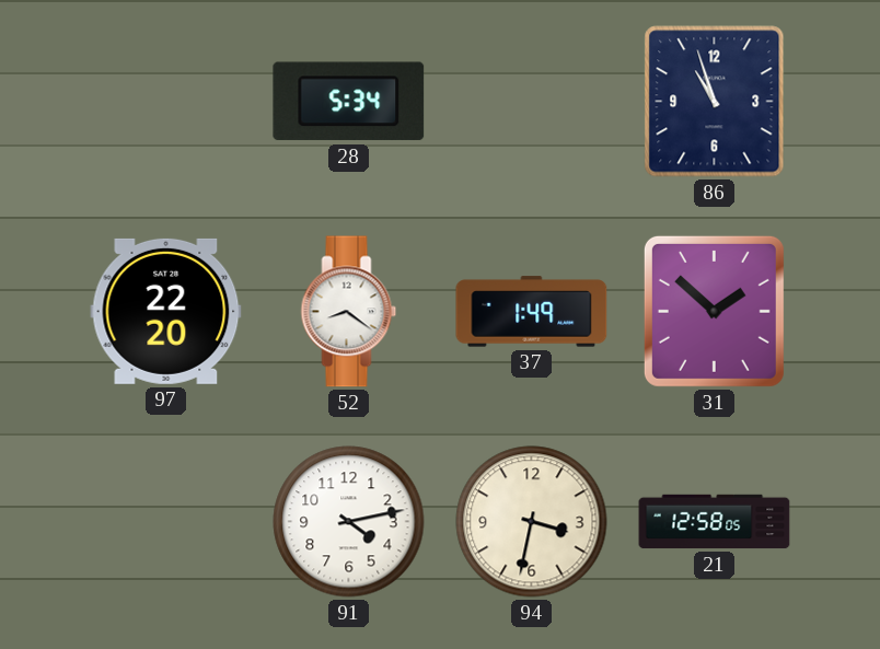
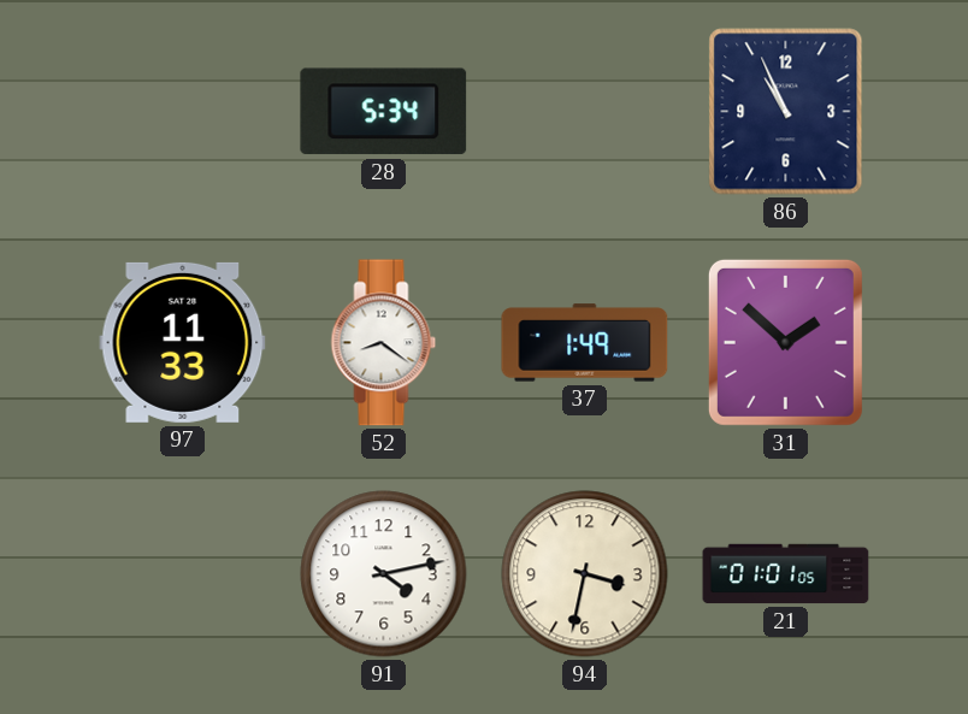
86: 10:57 -> 10:56
97: 22:20 -> 11:33
21: 12:58 -> 01:01
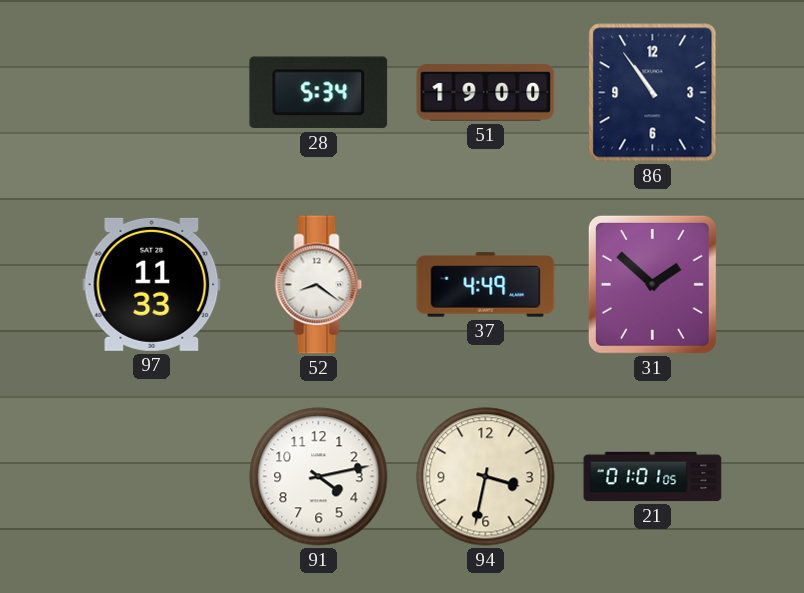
51: none -> 19:00
86: 10:56 -> 10:54
37: 1:49 -> 4:49
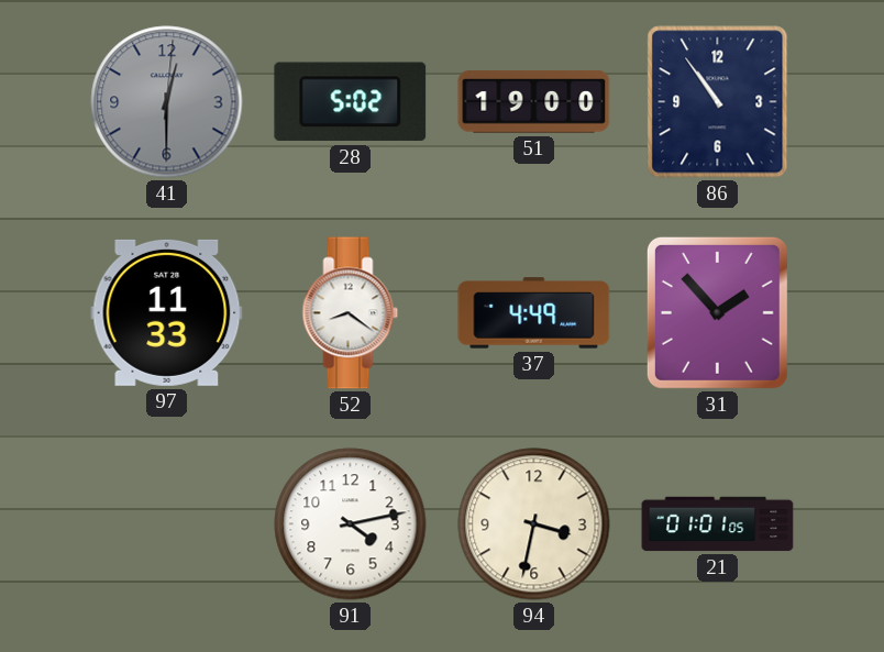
41: none -> 12:30
28: 5:34 -> 5:02
31: 1:52 -> 1:53
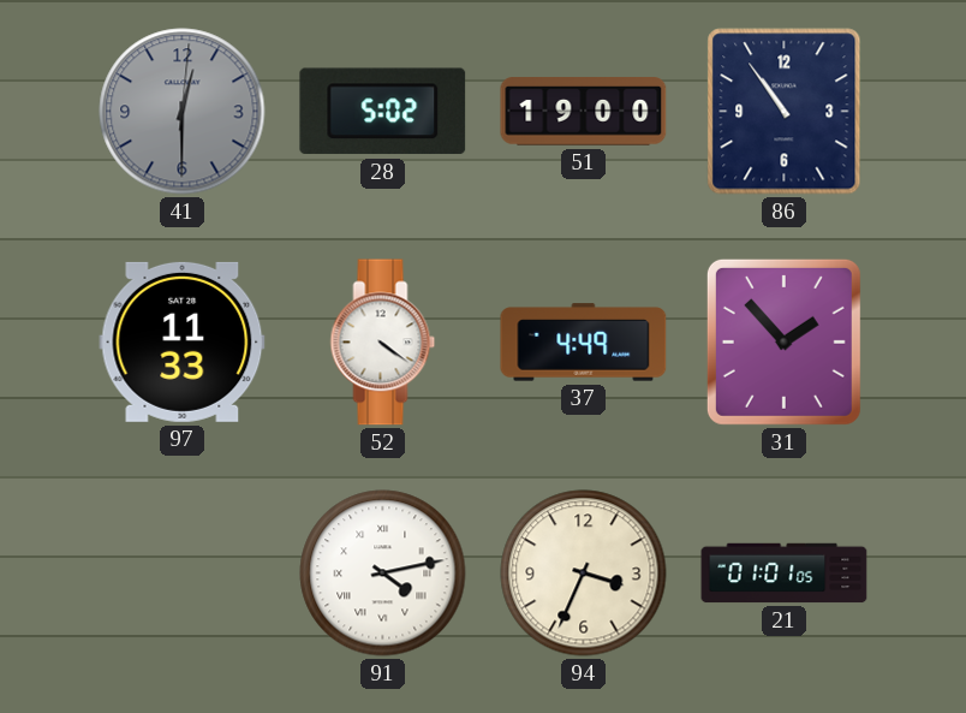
52: 8:21 -> 4:21
91 numerals: Arabic -> Roman
94: 3:32 -> 3:34
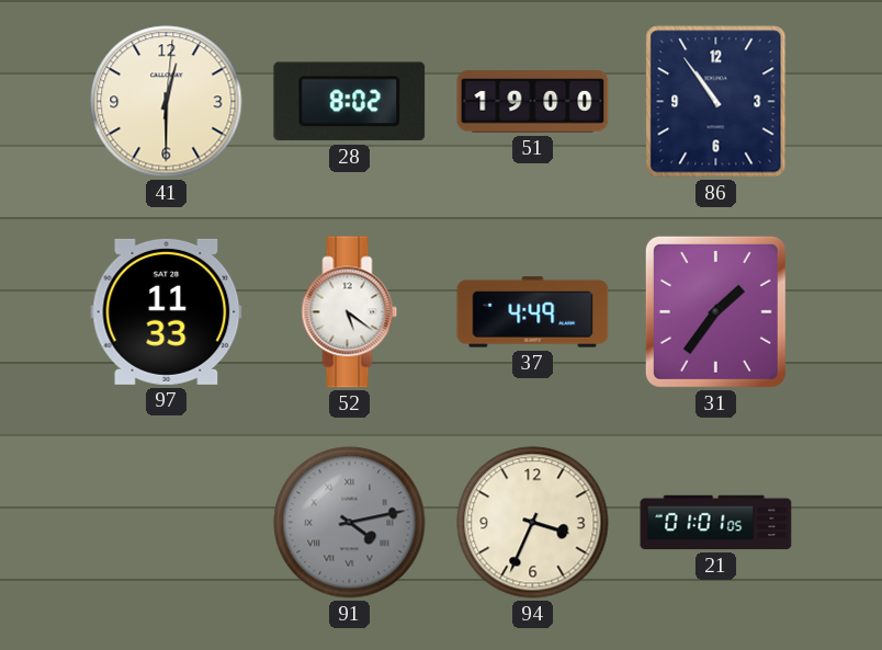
41 dial: grey -> cream
28: 5:02 -> 8:02
52: 4:21 -> 5:21
31: 1:53 -> 1:36
91 dial: white -> grey
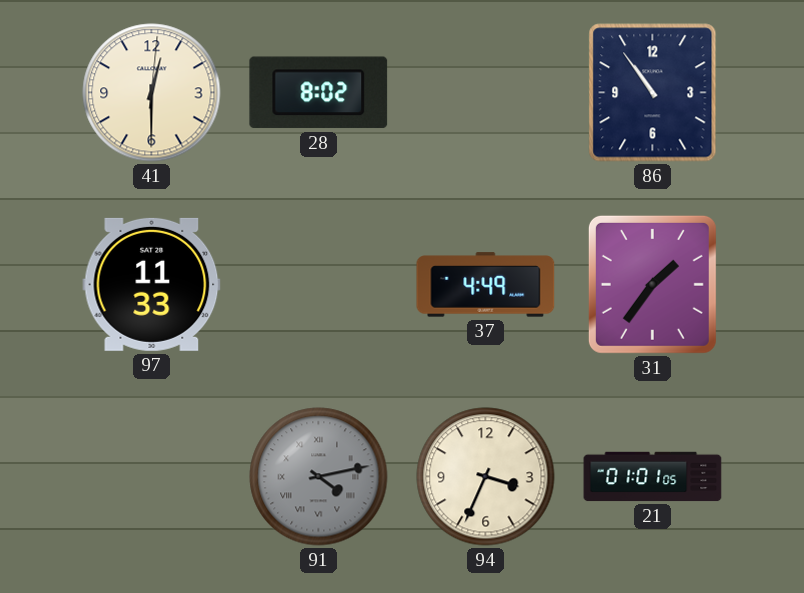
51: 19:00 -> none
52: 5:21 -> none
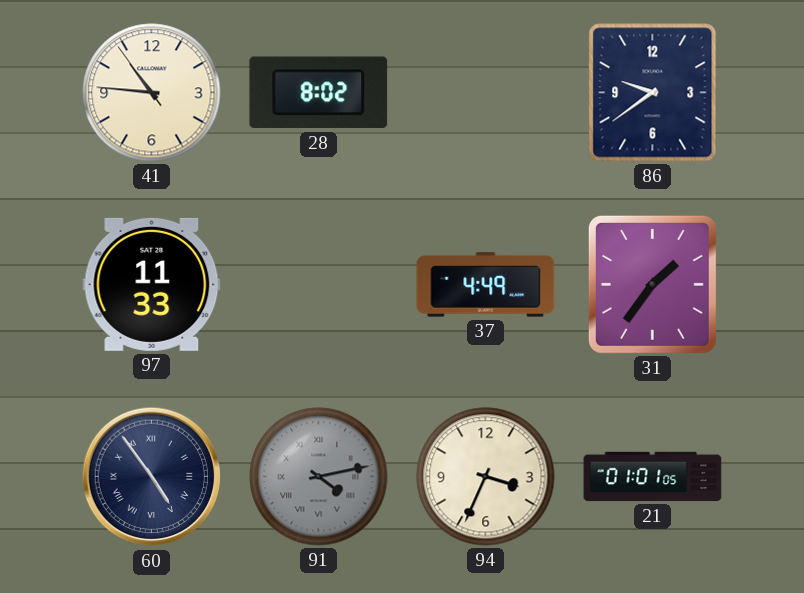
41: 12:30 -> 10:45
86: 10:54 -> 9:39
60: none -> 4:54
